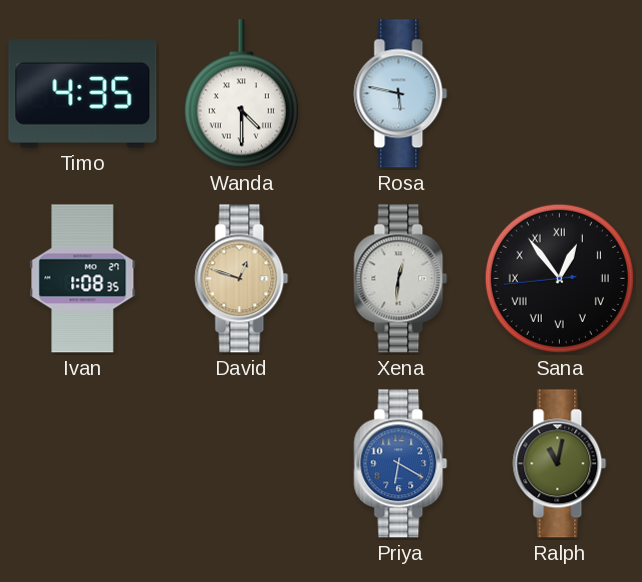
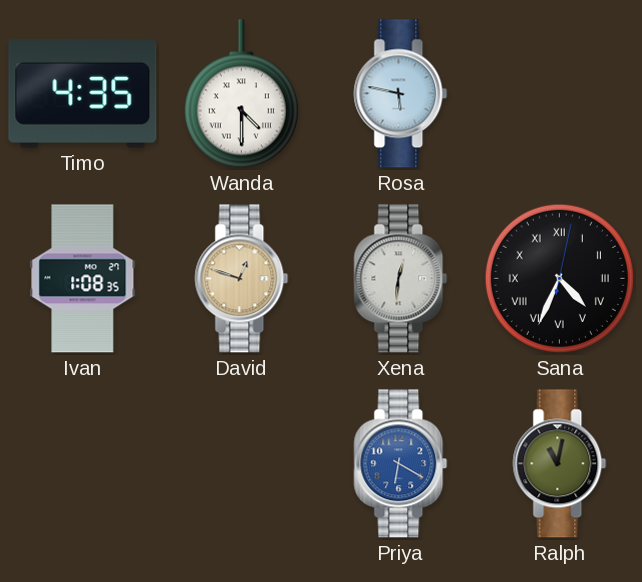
Sana: 12:53 -> 4:34
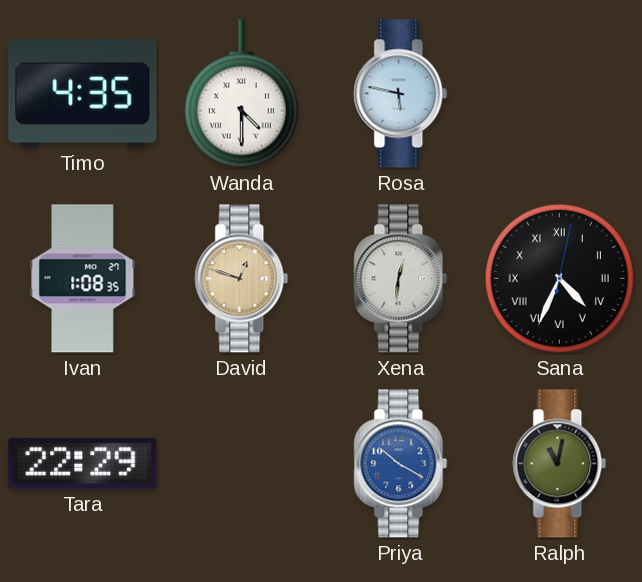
Tara: none -> 22:29
Priya: 6:20 -> 10:20
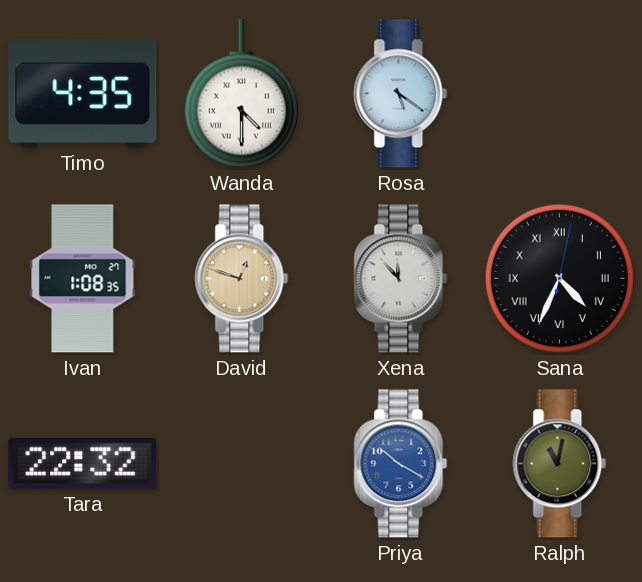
Rosa: 5:47 -> 5:21
Xena: 12:31 -> 11:53
Tara: 22:29 -> 22:32
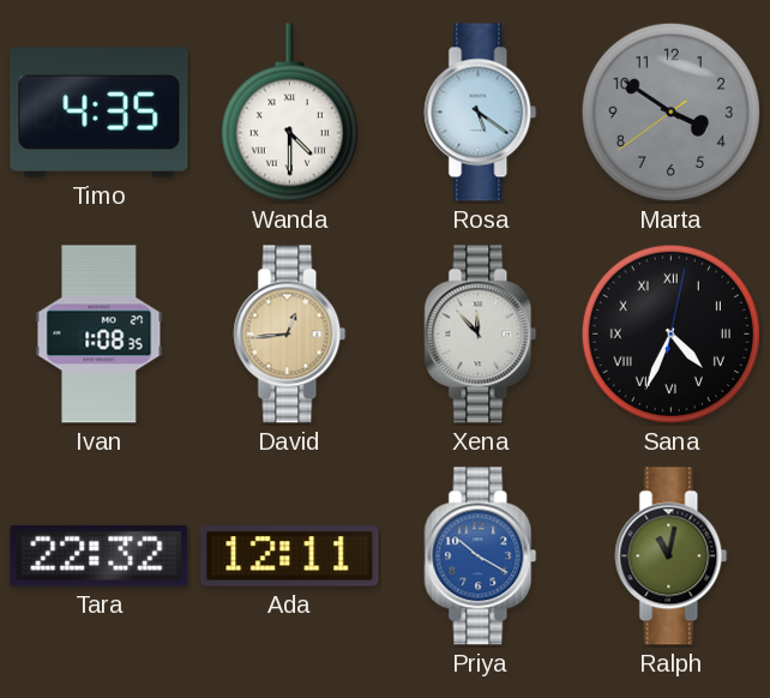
Marta: none -> 3:50
David: 12:48 -> 12:44
Ada: none -> 12:11
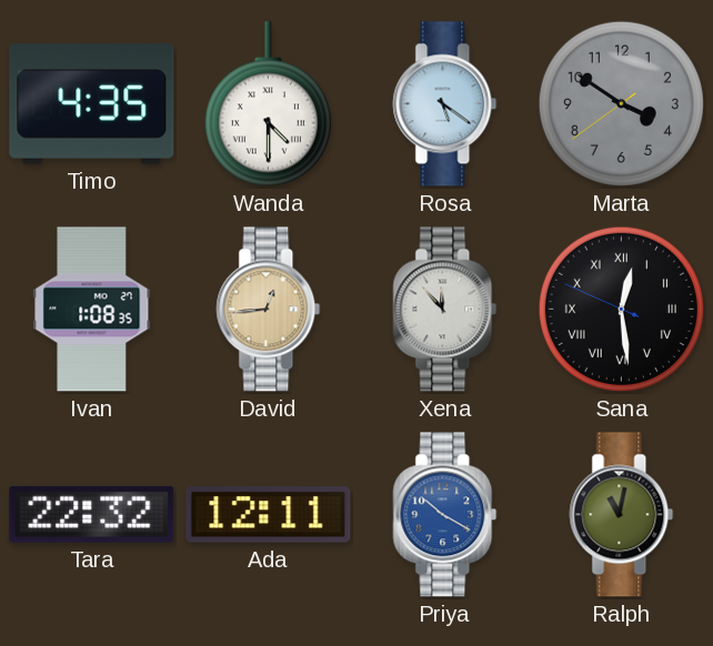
Sana: 4:34 -> 12:28
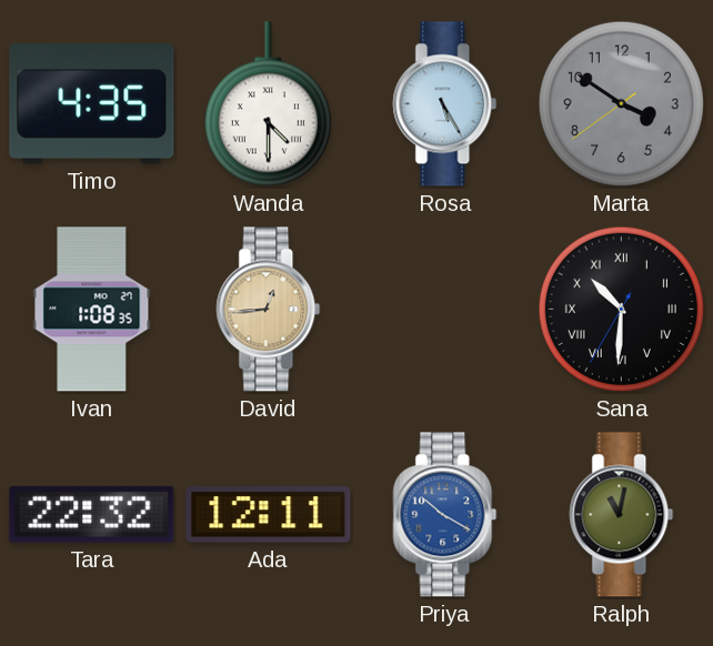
Rosa: 5:21 -> 5:25
Xena: 11:53 -> none
Sana: 12:28 -> 10:30
